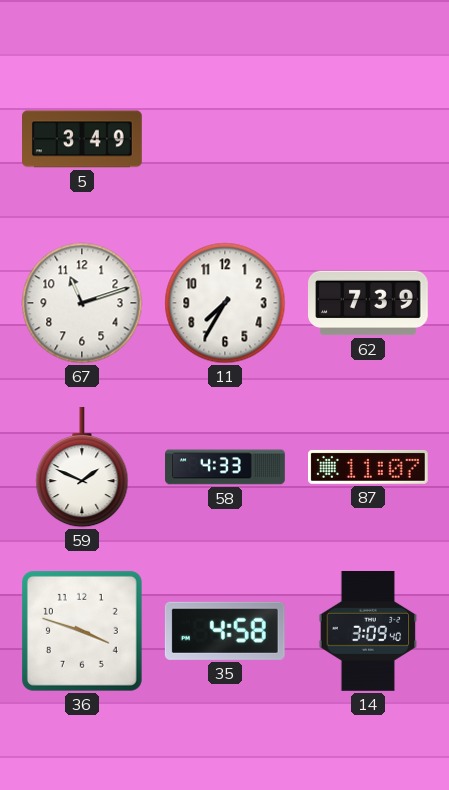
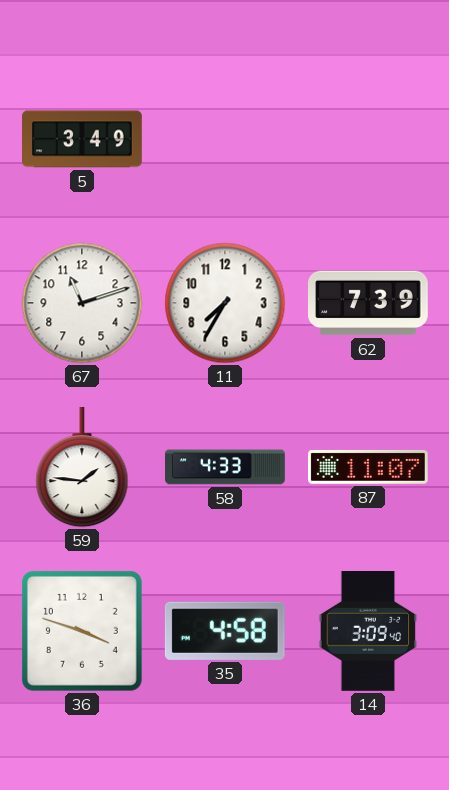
59: 1:49 -> 1:46
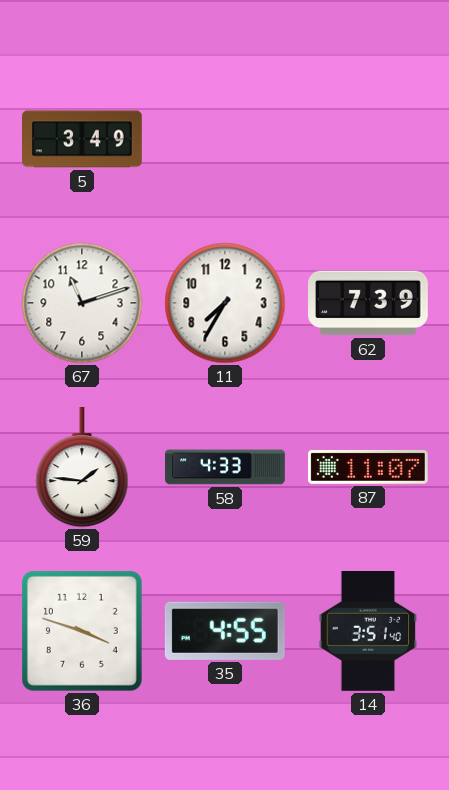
35: 4:58 -> 4:55
14: 3:09 -> 3:51
